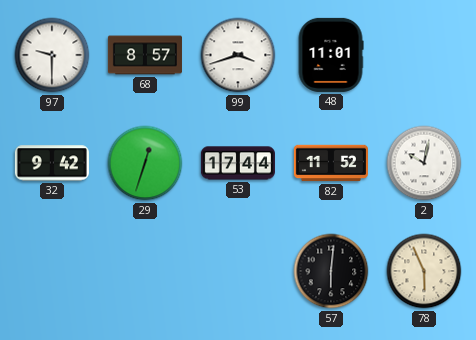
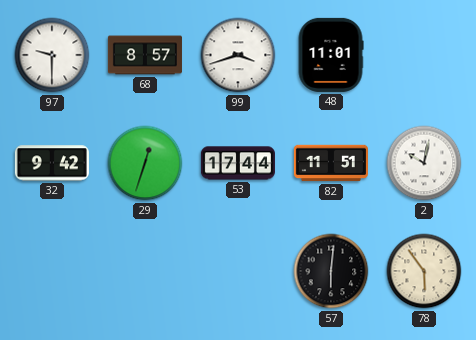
82: 11:52 -> 11:51
78: 5:56 -> 5:54
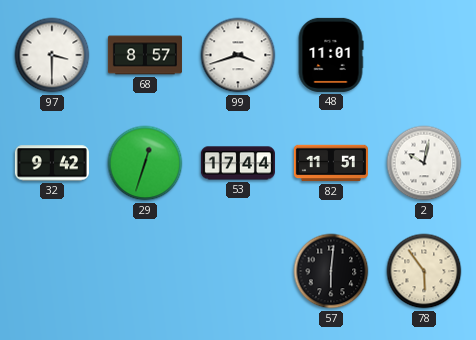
97: 9:30 -> 3:30
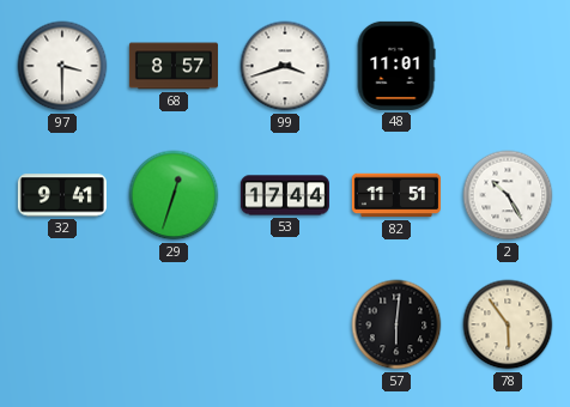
32: 9:42 -> 9:41
2: 10:02 -> 10:25
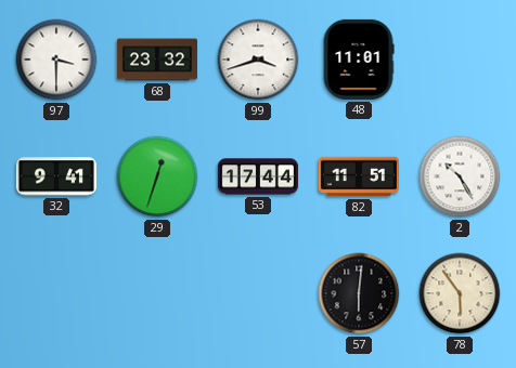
68: 8:57 -> 23:32
